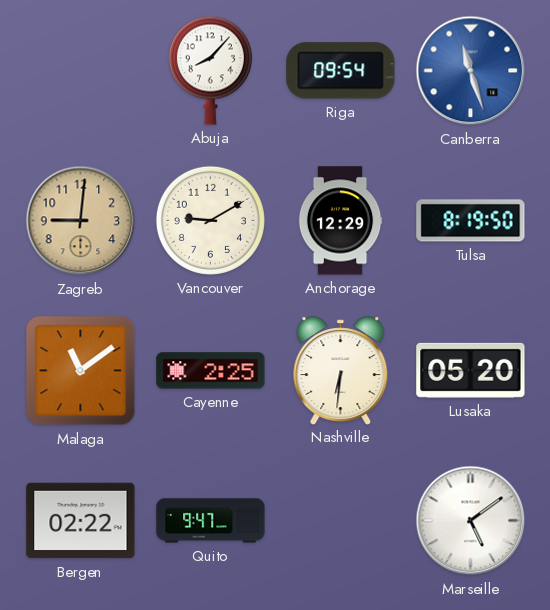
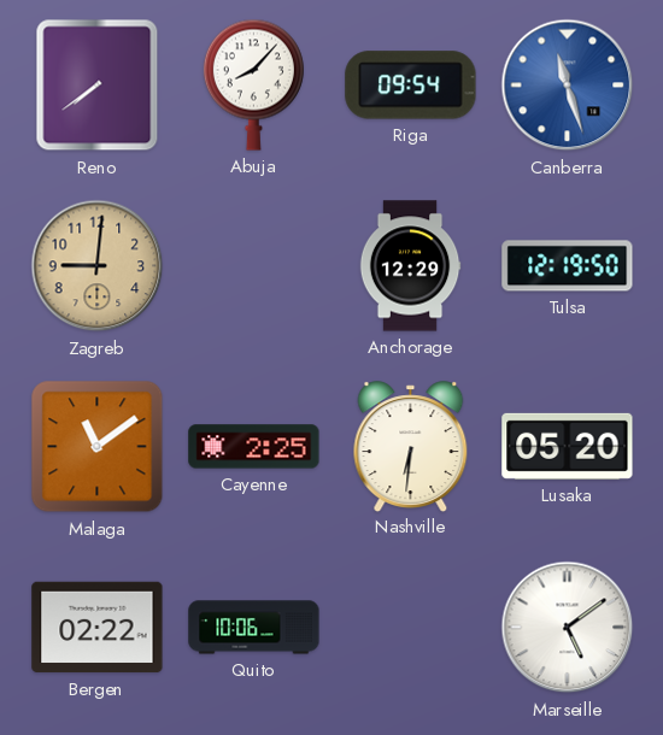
Reno: none -> 7:39
Vancouver: 9:10 -> none
Tulsa: 8:19 -> 12:19
Quito: 9:47 -> 10:06
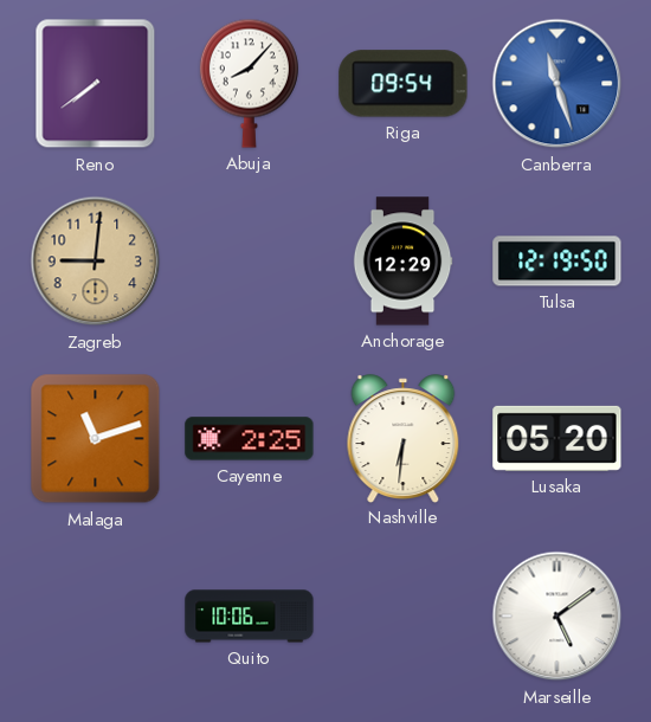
Malaga: 11:09 -> 11:12
Bergen: 02:22 -> none
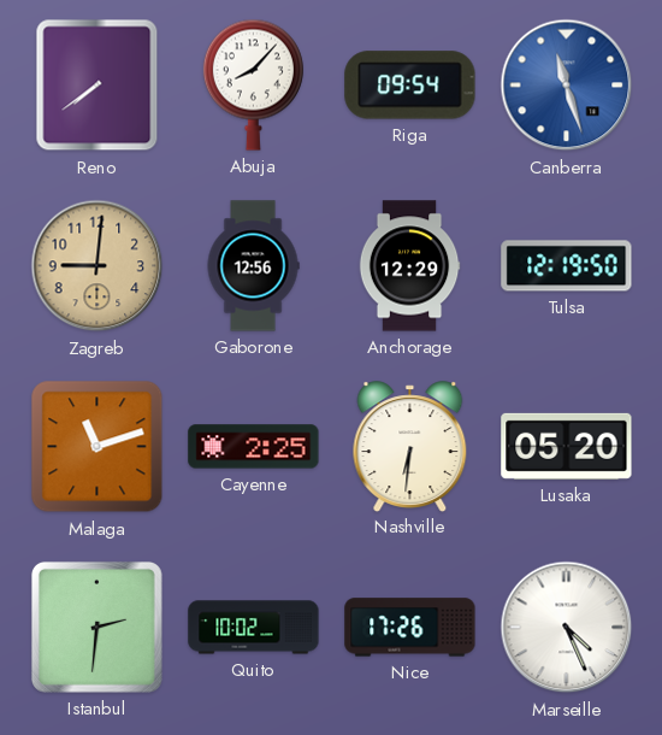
Gaborone: none -> 12:56
Istanbul: none -> 2:31
Quito: 10:06 -> 10:02
Nice: none -> 17:26
Marseille: 5:09 -> 4:26
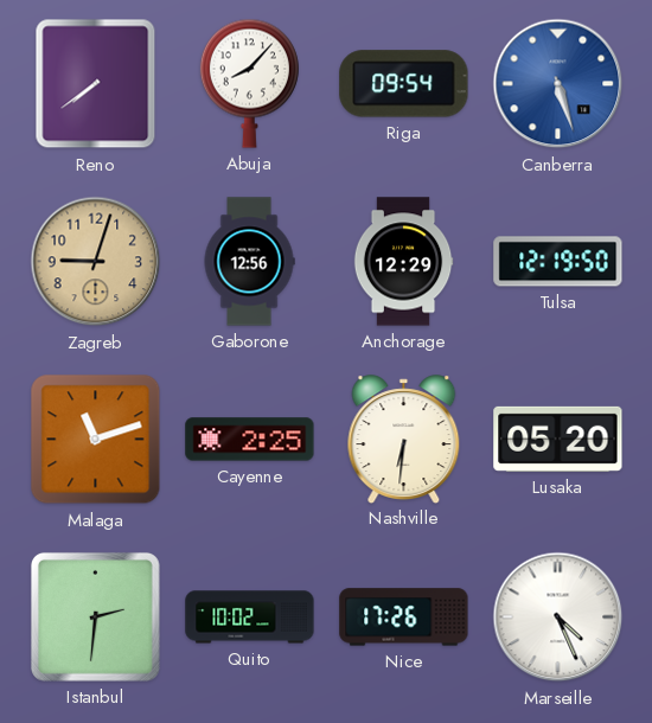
Canberra: 11:27 -> 5:27
Zagreb: 9:01 -> 9:03
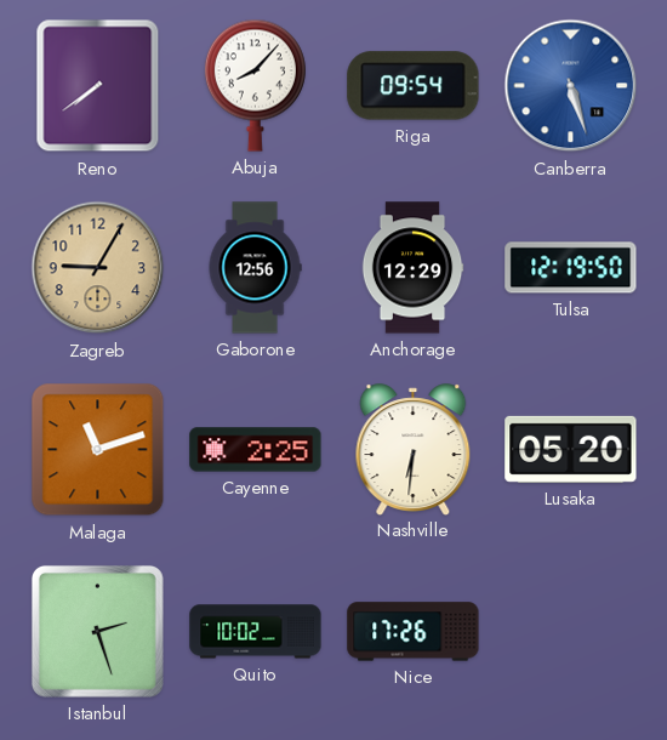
Zagreb: 9:03 -> 9:05
Istanbul: 2:31 -> 2:27
Marseille: 4:26 -> none
